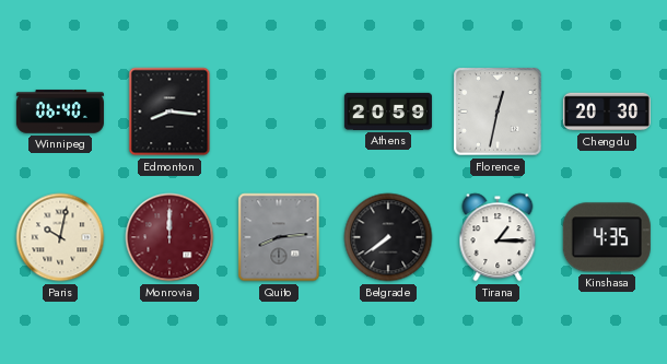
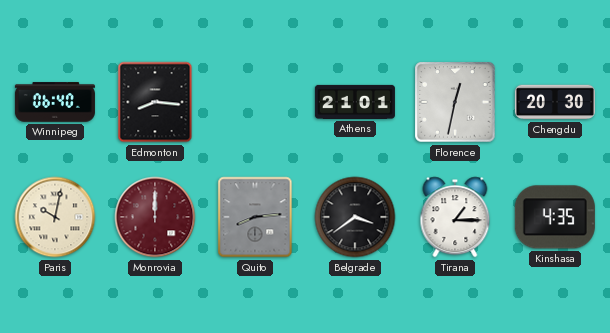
Athens: 20:59 -> 21:01
Belgrade: 7:39 -> 3:39
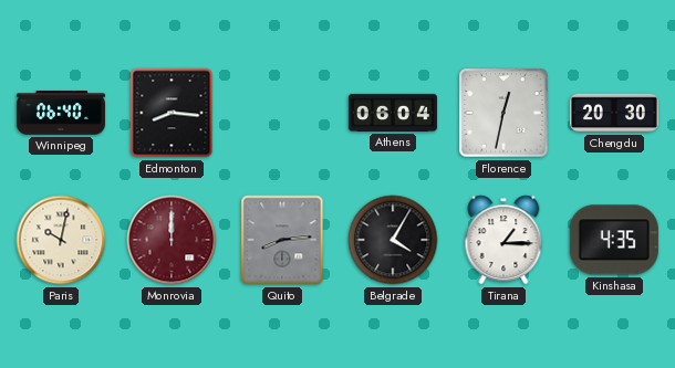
Athens: 21:01 -> 06:04
Belgrade: 3:39 -> 4:05
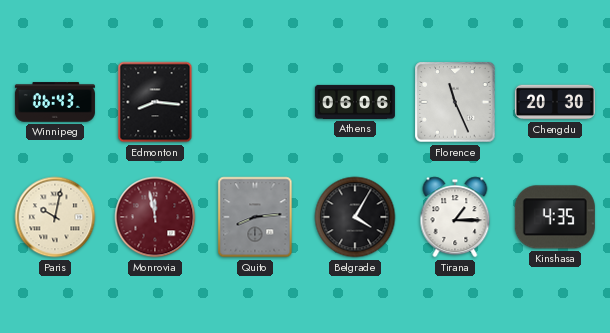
Winnipeg: 06:40 -> 06:43
Athens: 06:04 -> 06:06
Florence: 12:32 -> 11:26
Monrovia: 12:00 -> 11:58
